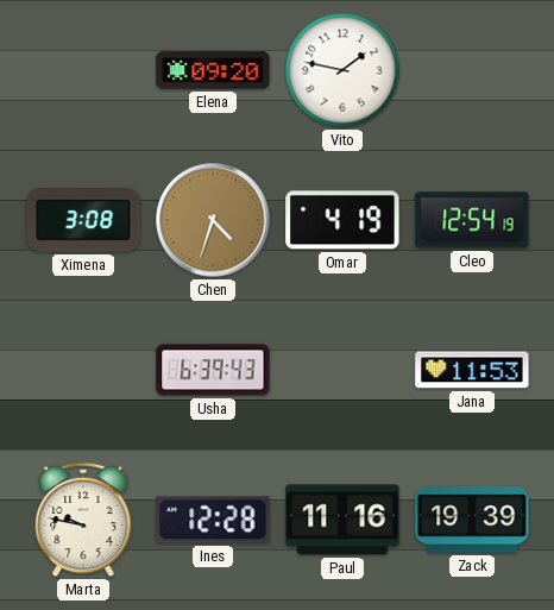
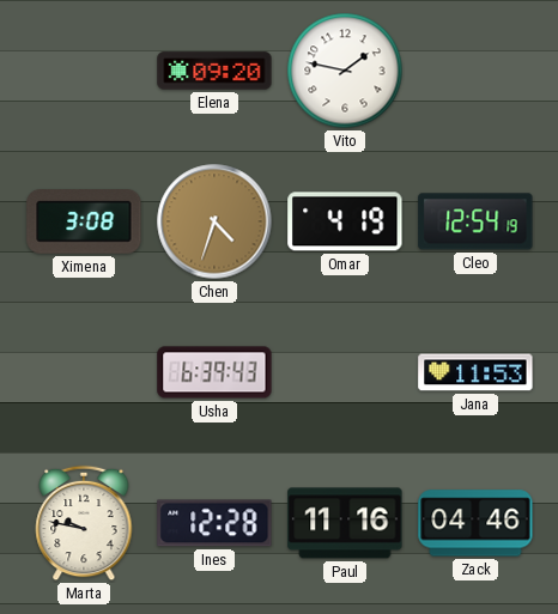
Zack: 19:39 -> 04:46
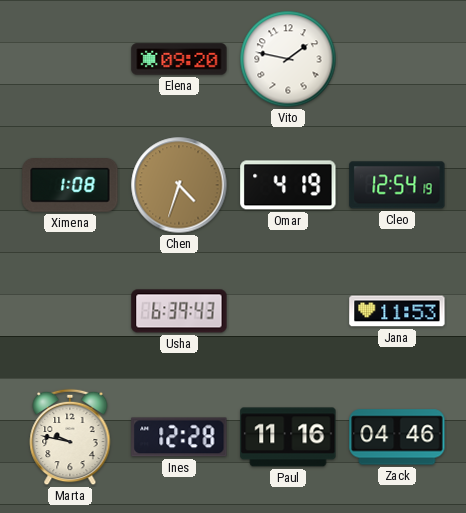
Ximena: 3:08 -> 1:08
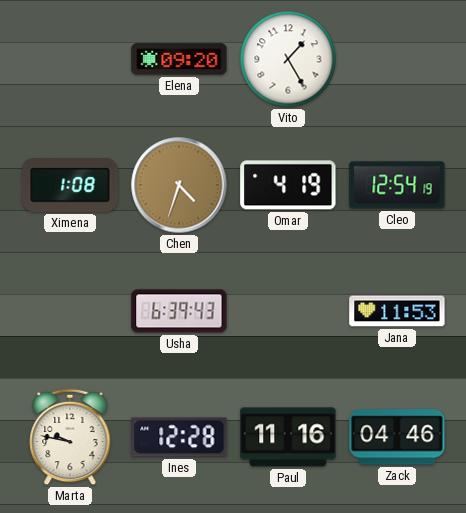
Vito: 1:47 -> 1:25
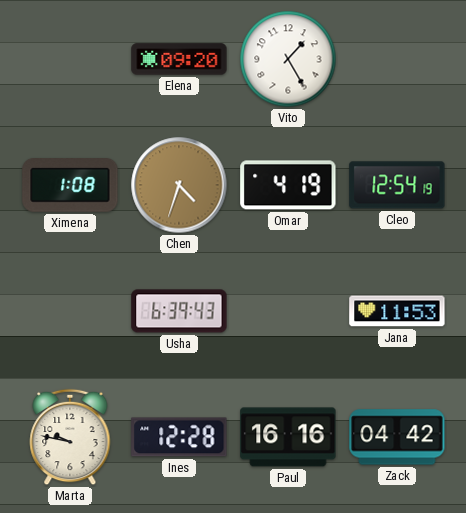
Paul: 11:16 -> 16:16
Zack: 04:46 -> 04:42
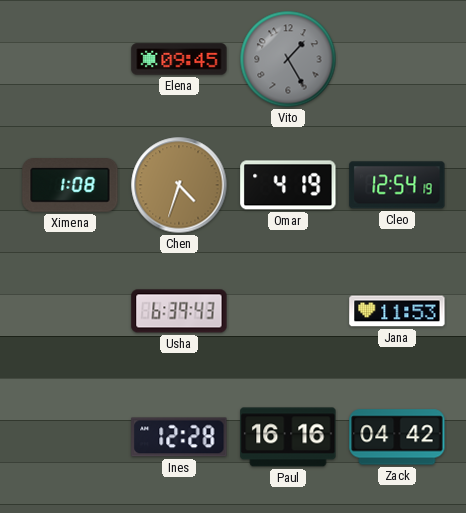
Elena: 09:20 -> 09:45
Vito dial: white -> grey
Marta: 9:47 -> none
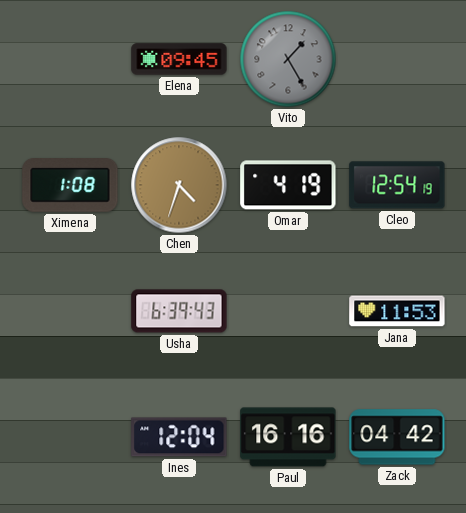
Ines: 12:28 -> 12:04
